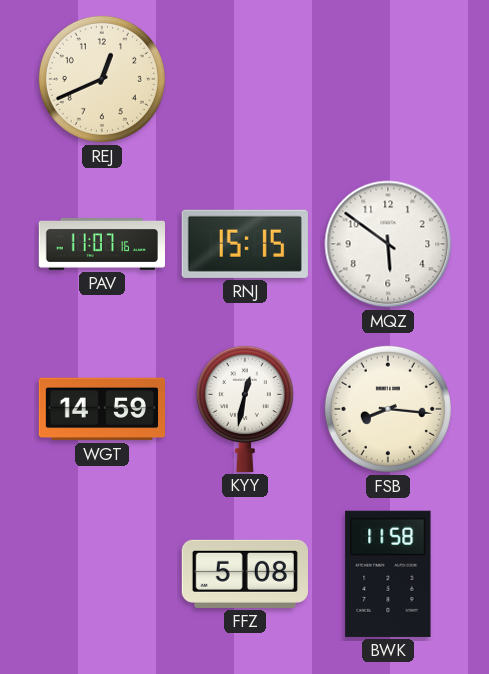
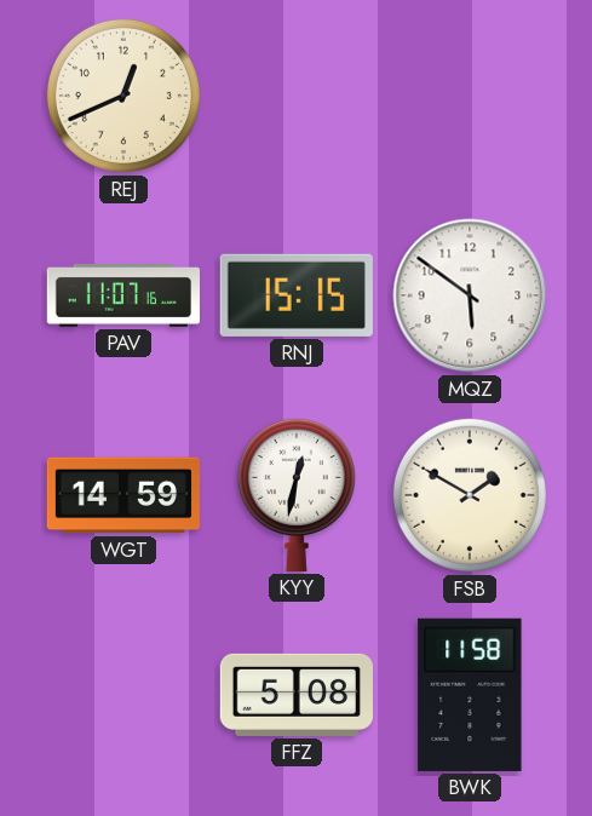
FSB: 8:16 -> 1:50
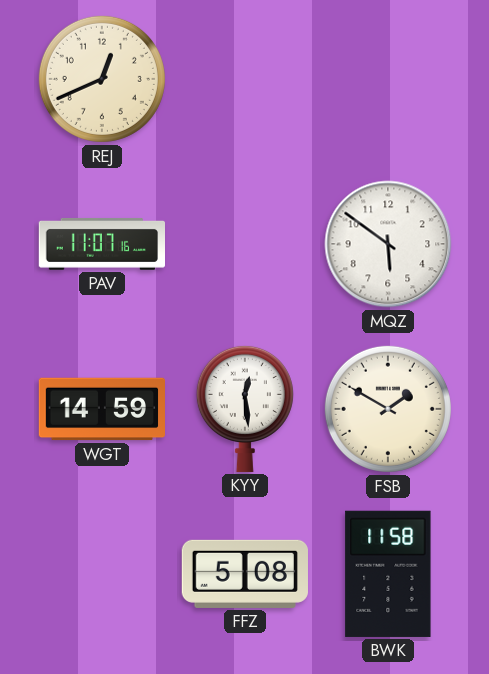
RNJ: 15:15 -> none
KYY: 12:32 -> 12:29
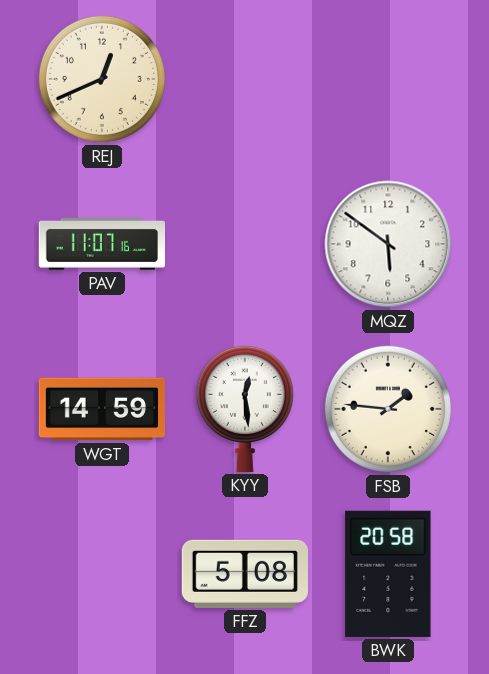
FSB: 1:50 -> 1:46
BWK: 11:58 -> 20:58
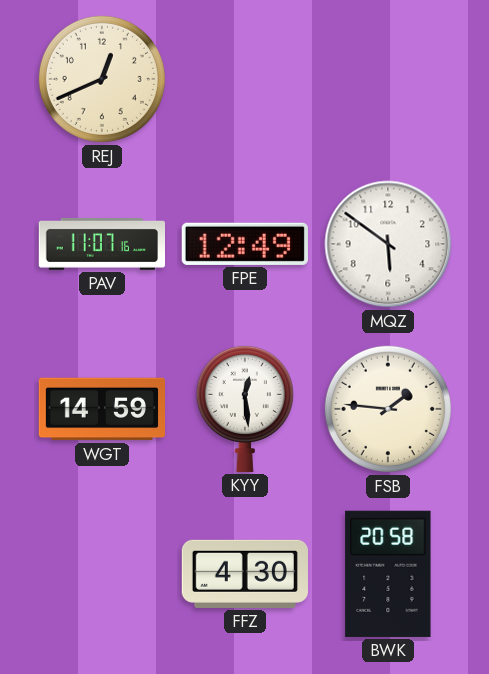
FPE: none -> 12:49
FFZ: 5:08 -> 4:30
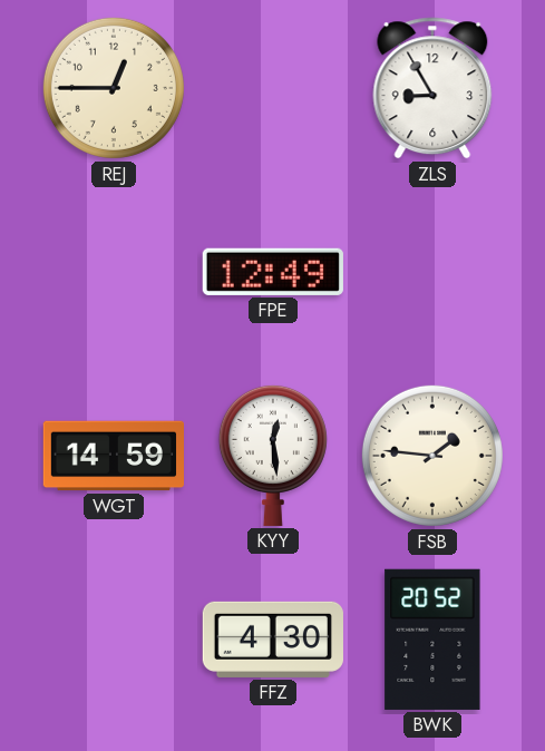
REJ: 12:41 -> 12:45
ZLS: none -> 8:55
PAV: 11:07 -> none
MQZ: 5:51 -> none
BWK: 20:58 -> 20:52
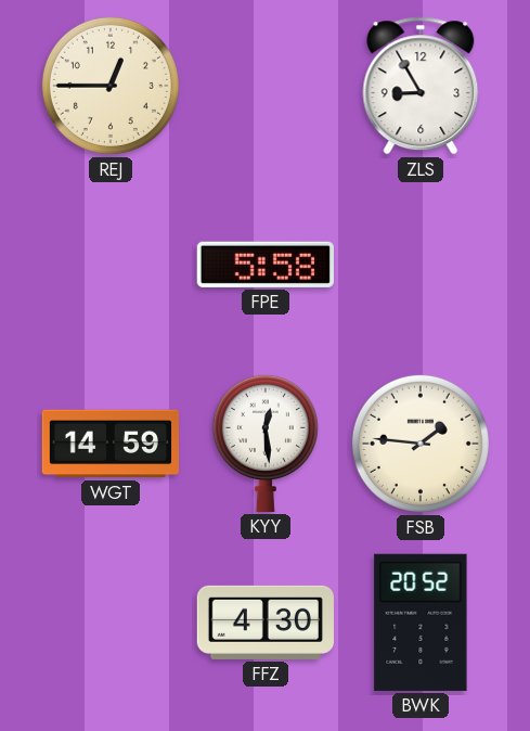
FPE: 12:49 -> 5:58
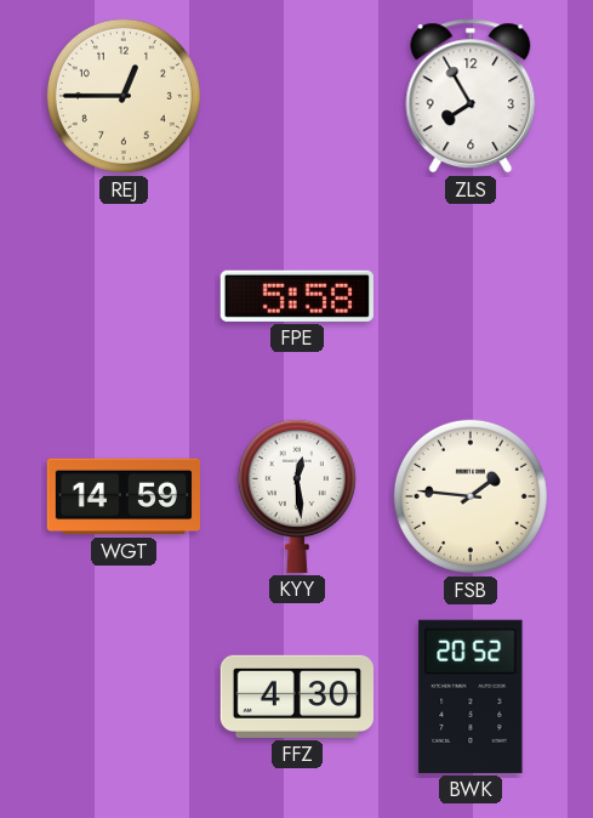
ZLS: 8:55 -> 7:55
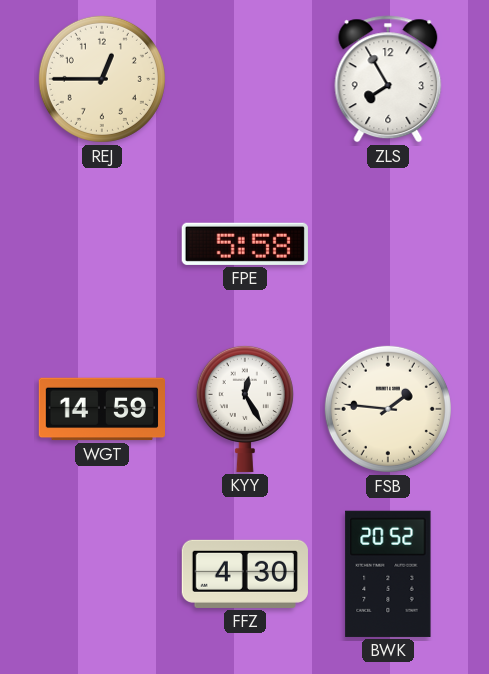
KYY: 12:29 -> 12:25
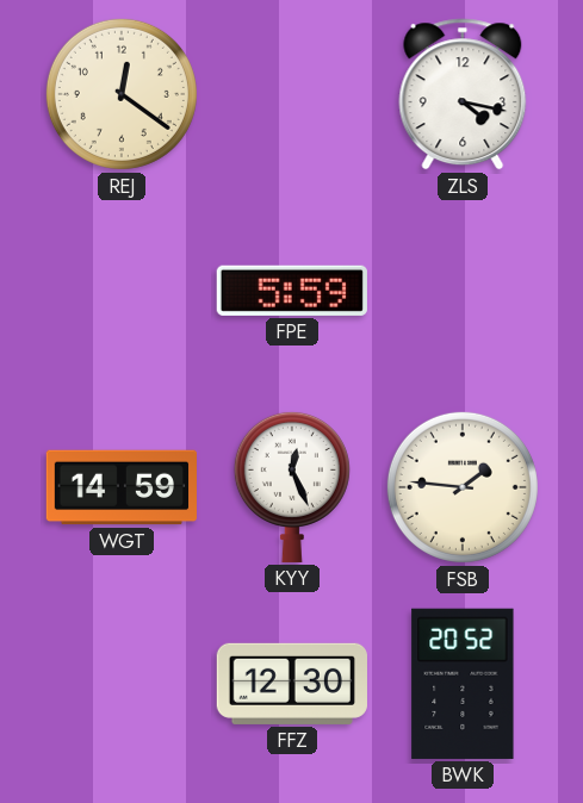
REJ: 12:45 -> 12:21
ZLS: 7:55 -> 4:17
FPE: 5:58 -> 5:59
KYY: 12:25 -> 12:26
FFZ: 4:30 -> 12:30
